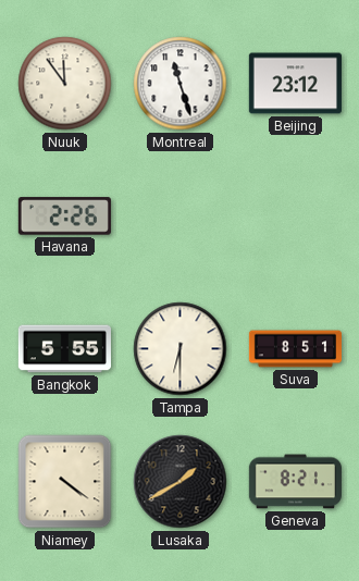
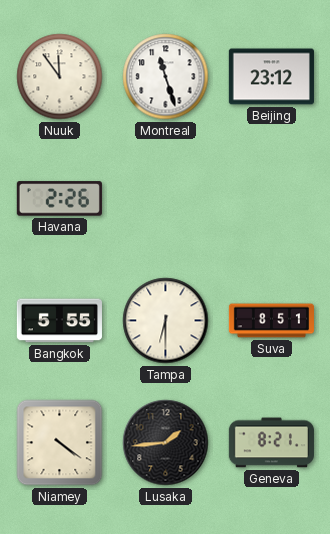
Lusaka: 1:40 -> 1:44
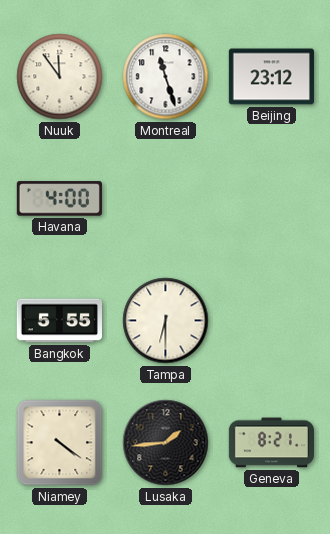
Havana: 2:26 -> 4:00
Suva: 8:51 -> none
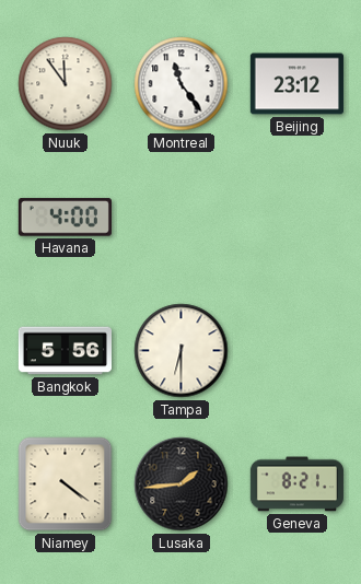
Montreal: 11:27 -> 11:24
Bangkok: 5:55 -> 5:56
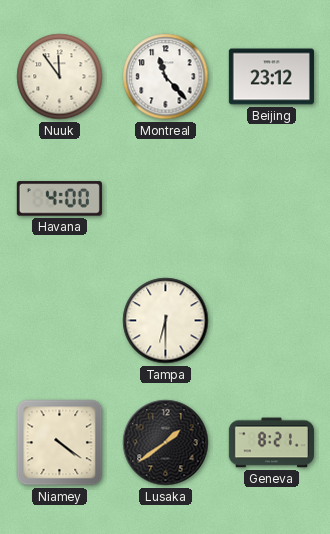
Montreal: 11:24 -> 11:23
Bangkok: 5:56 -> none
Lusaka: 1:44 -> 1:39
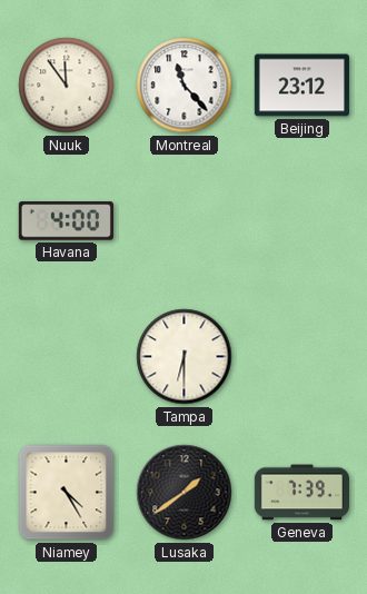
Niamey: 4:21 -> 4:25
Geneva: 8:21 -> 7:39
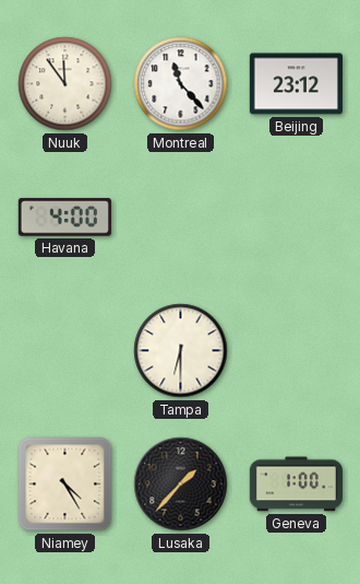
Lusaka: 1:39 -> 1:37
Geneva: 7:39 -> 1:00
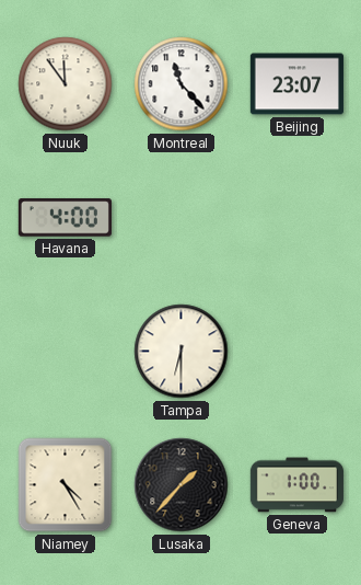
Beijing: 23:12 -> 23:07
